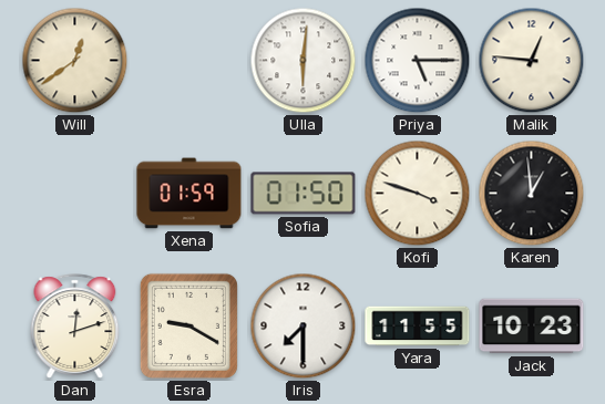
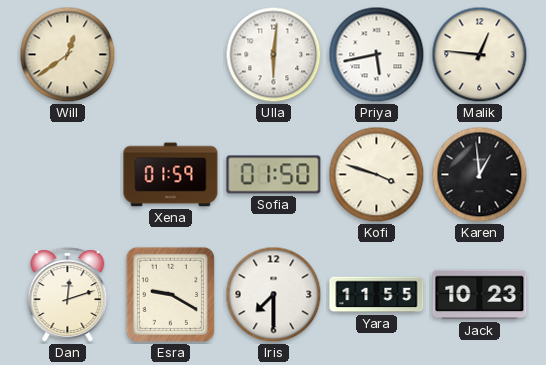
Priya: 5:15 -> 5:43
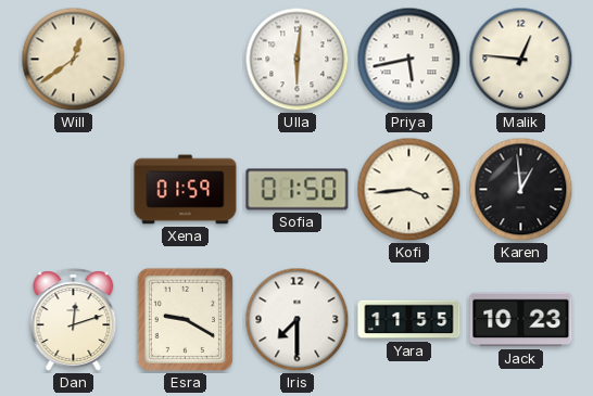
Kofi: 3:48 -> 3:44
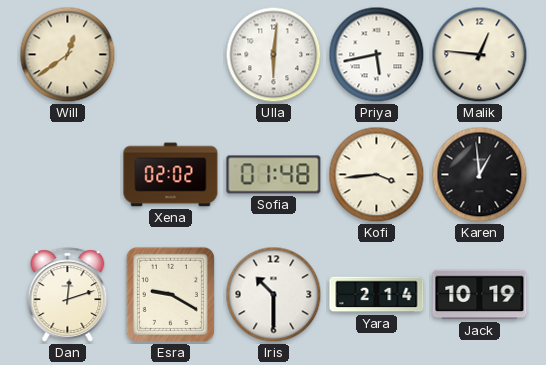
Xena: 01:59 -> 02:02
Sofia: 01:50 -> 01:48
Iris: 7:30 -> 10:30
Yara: 11:55 -> 2:14
Jack: 10:23 -> 10:19
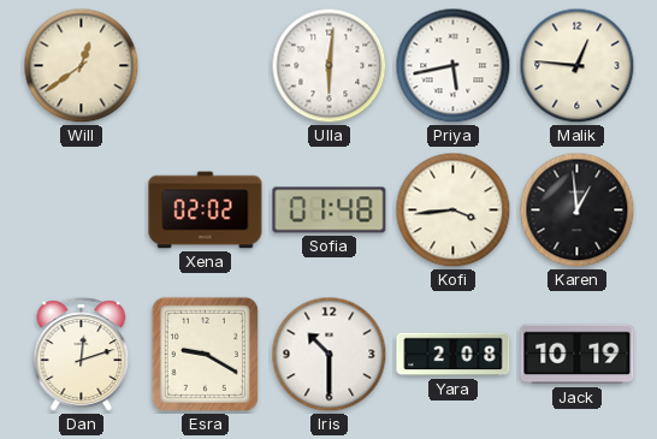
Yara: 2:14 -> 2:08
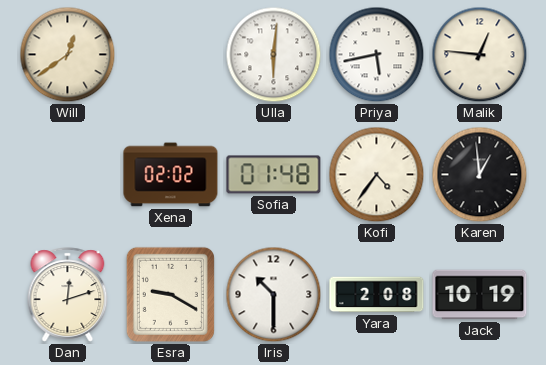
Kofi: 3:44 -> 4:36
